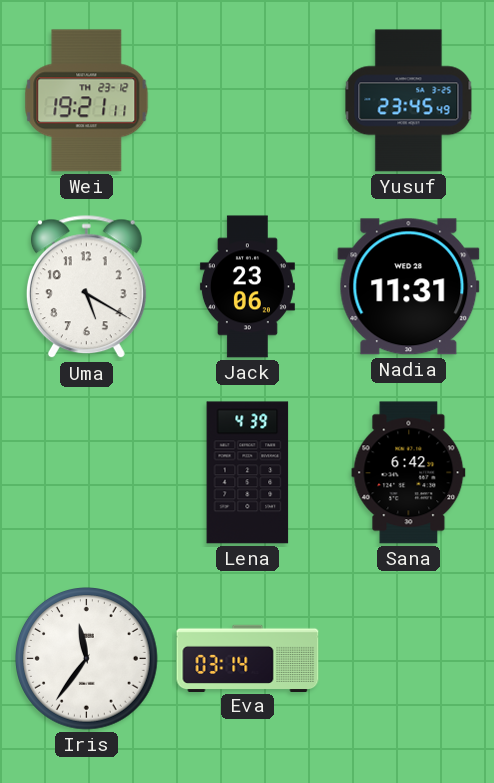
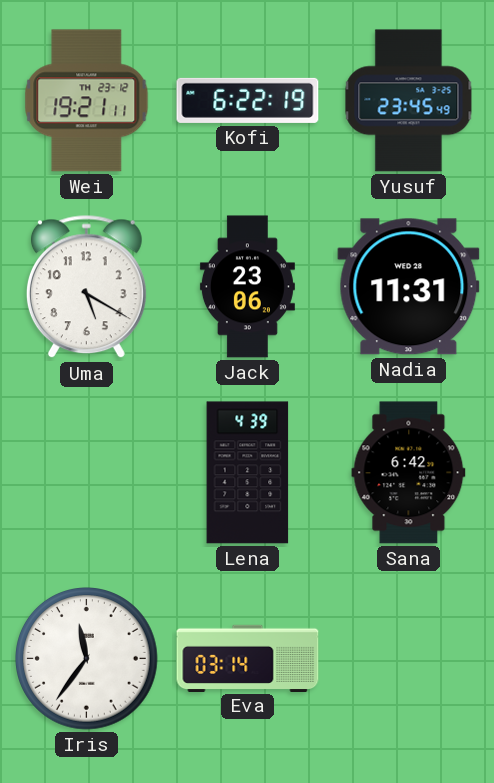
Kofi: none -> 6:22
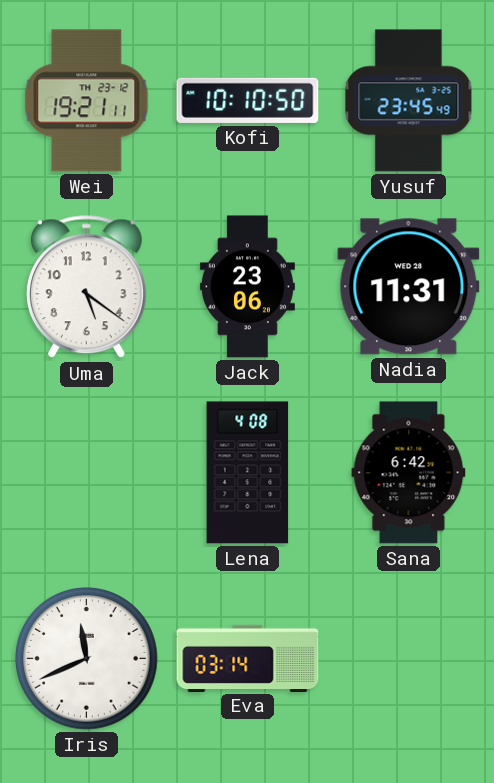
Kofi: 6:22 -> 10:10
Uma: 5:20 -> 5:21
Lena: 4:39 -> 4:08
Iris: 11:36 -> 11:41
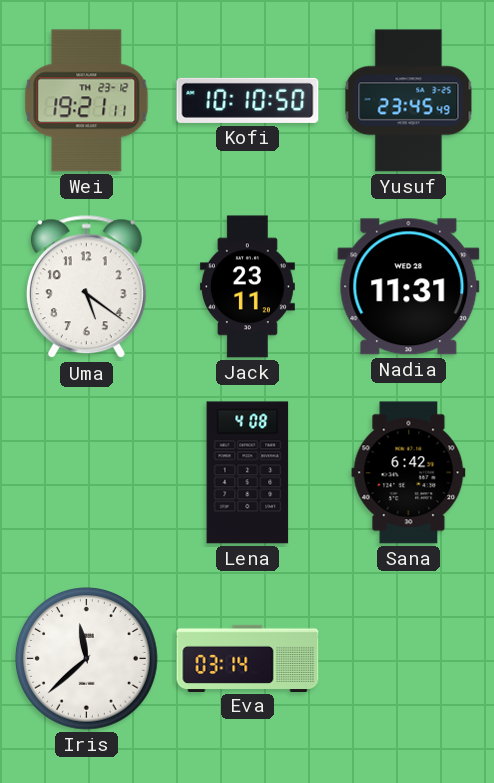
Jack: 23:06 -> 23:11
Iris: 11:41 -> 11:38
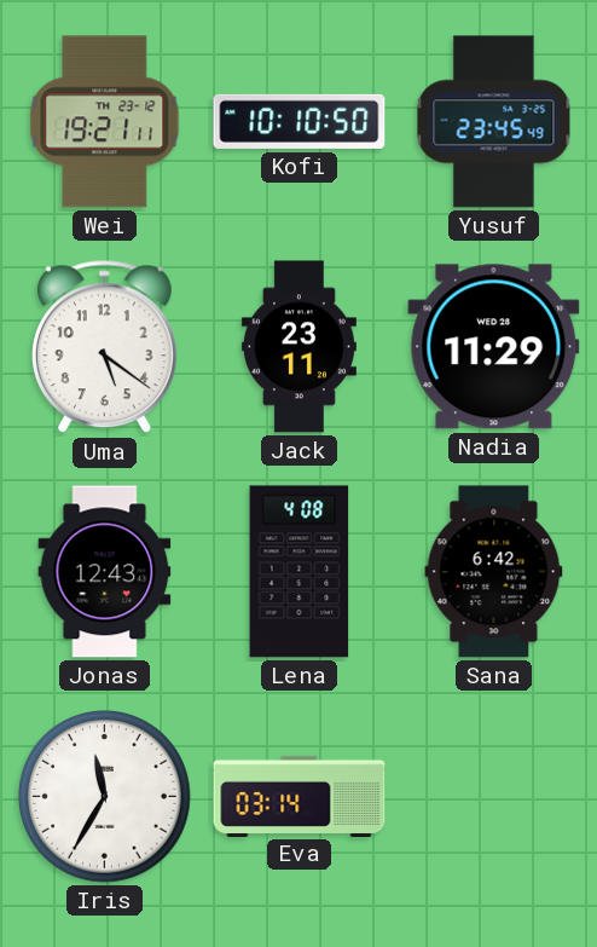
Nadia: 11:31 -> 11:29
Jonas: none -> 12:43
Iris: 11:38 -> 11:35
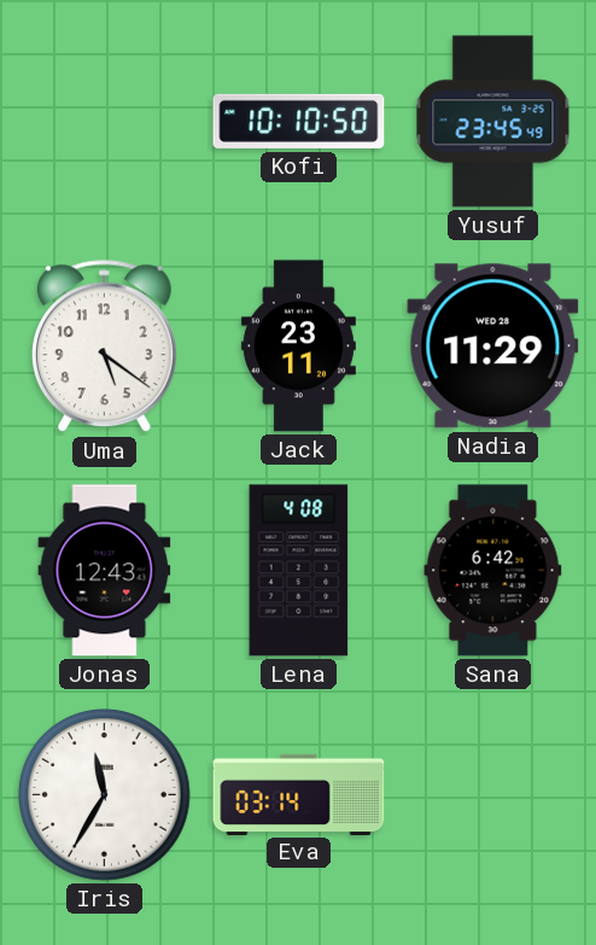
Wei: 19:21 -> none
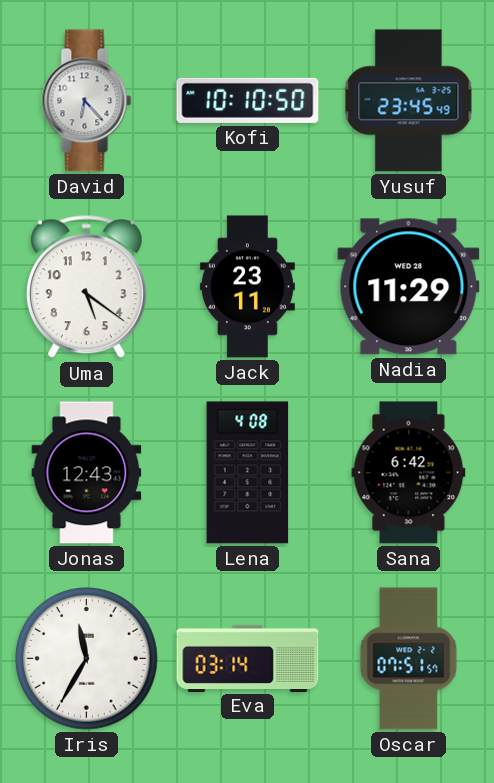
David: none -> 6:23
Oscar: none -> 07:51
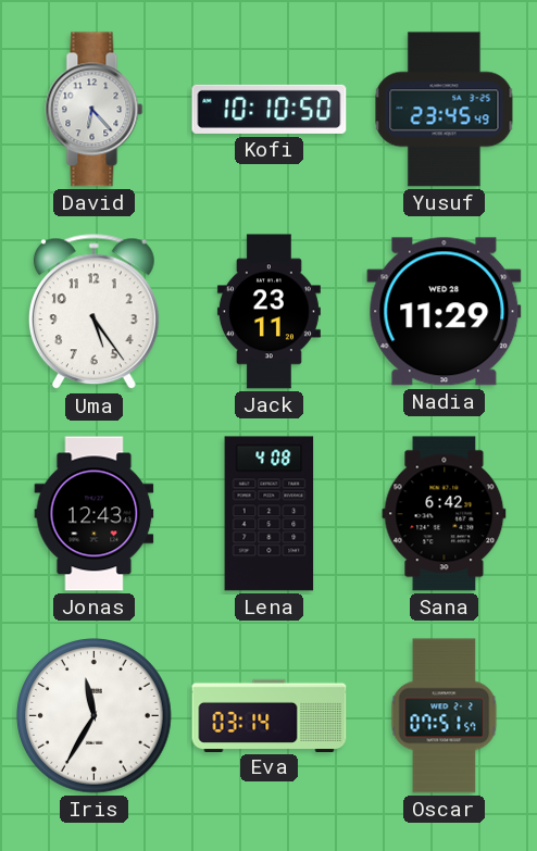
Uma: 5:21 -> 5:24
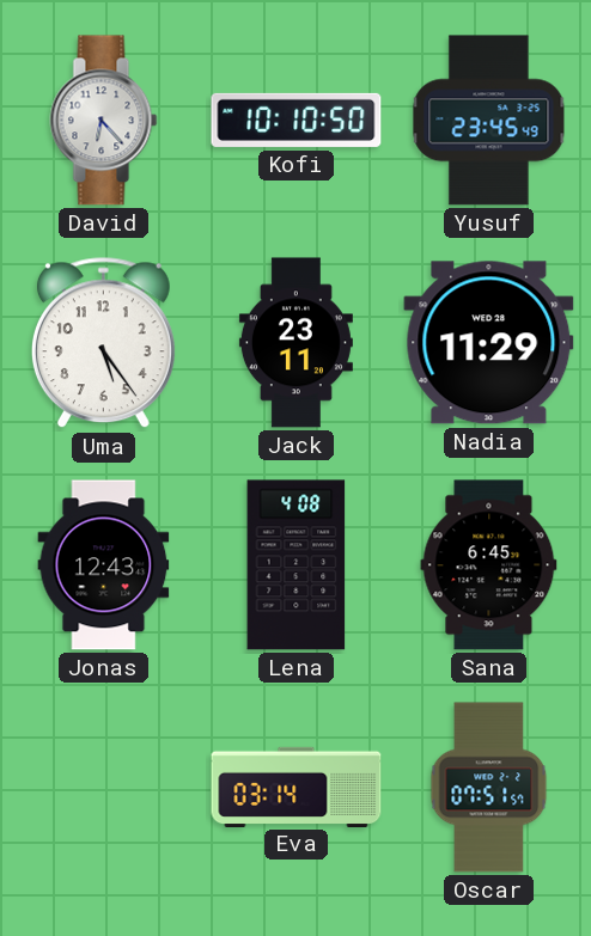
Sana: 6:42 -> 6:45
Iris: 11:35 -> none
